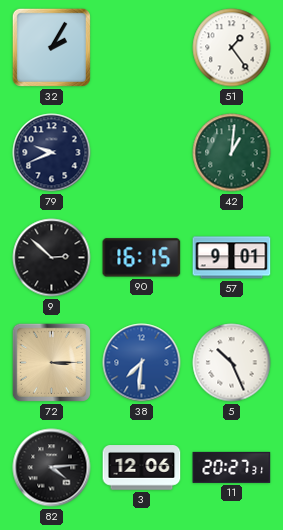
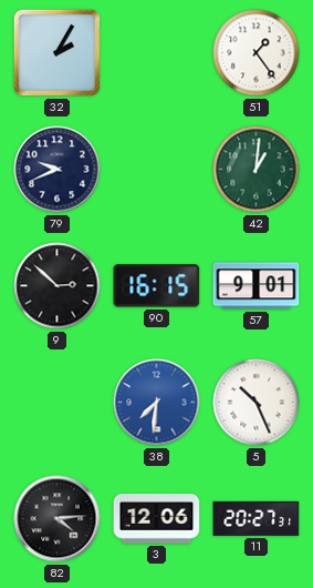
72: 3:15 -> none
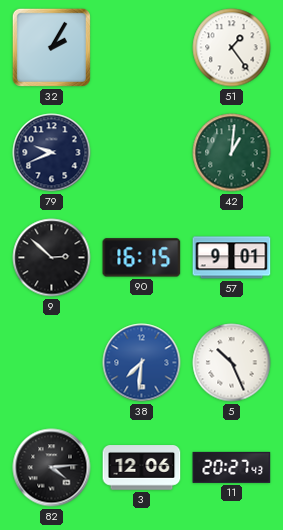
11: 20:27:31 -> 20:27:43
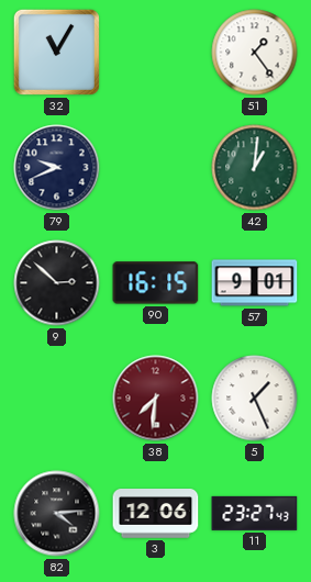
32: 2:05 -> 11:05
38 dial: blue -> burgundy
5: 10:26 -> 1:26
11: 20:27 -> 23:27
